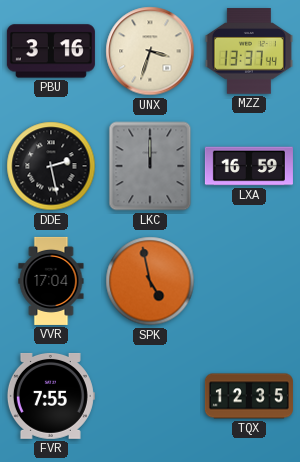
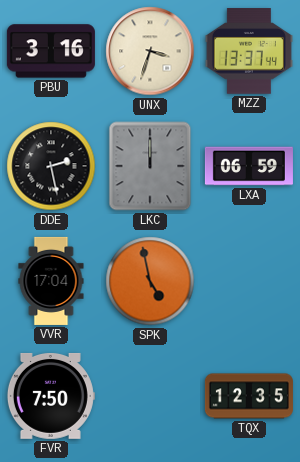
LXA: 16:59 -> 06:59
FVR: 7:55 -> 7:50
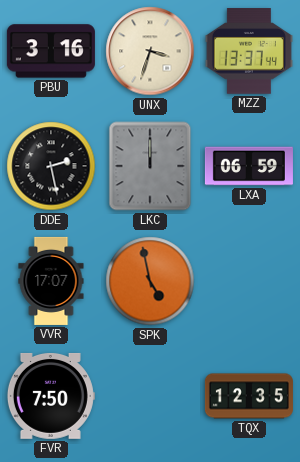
VVR: 17:04 -> 17:07
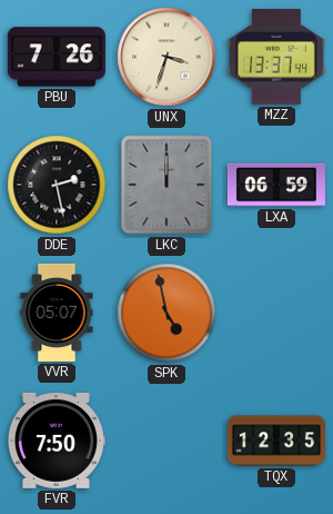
PBU: 3:16 -> 7:26
VVR: 17:07 -> 05:07
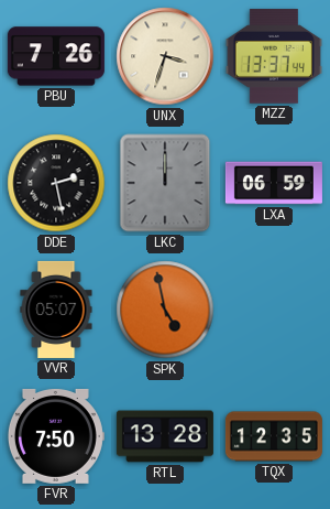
RTL: none -> 13:28
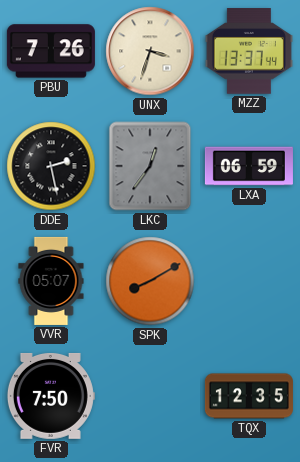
LKC: 12:00 -> 12:36
SPK: 4:58 -> 8:10
RTL: 13:28 -> none
